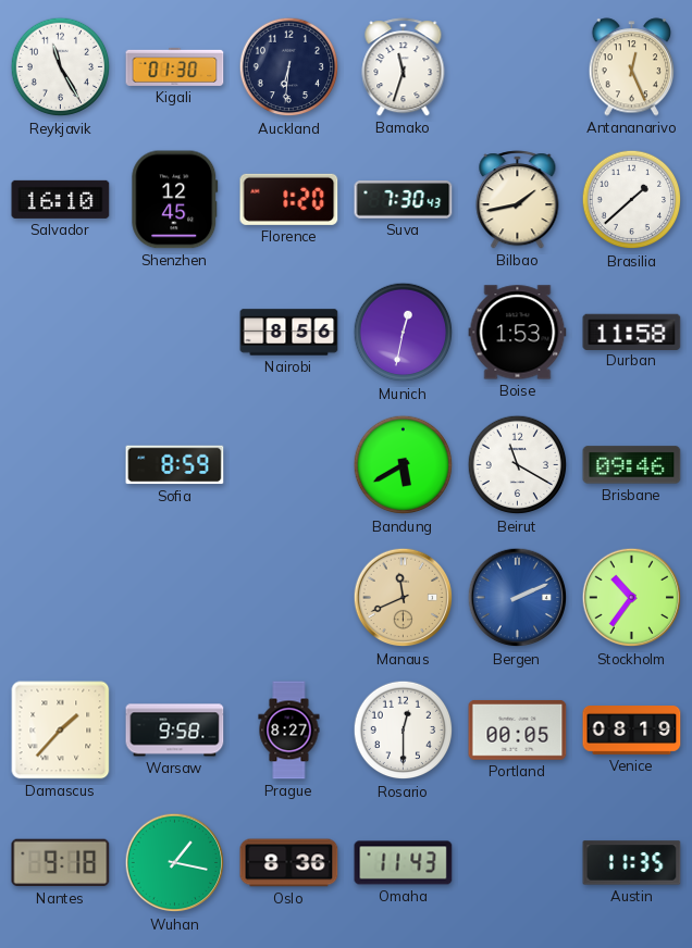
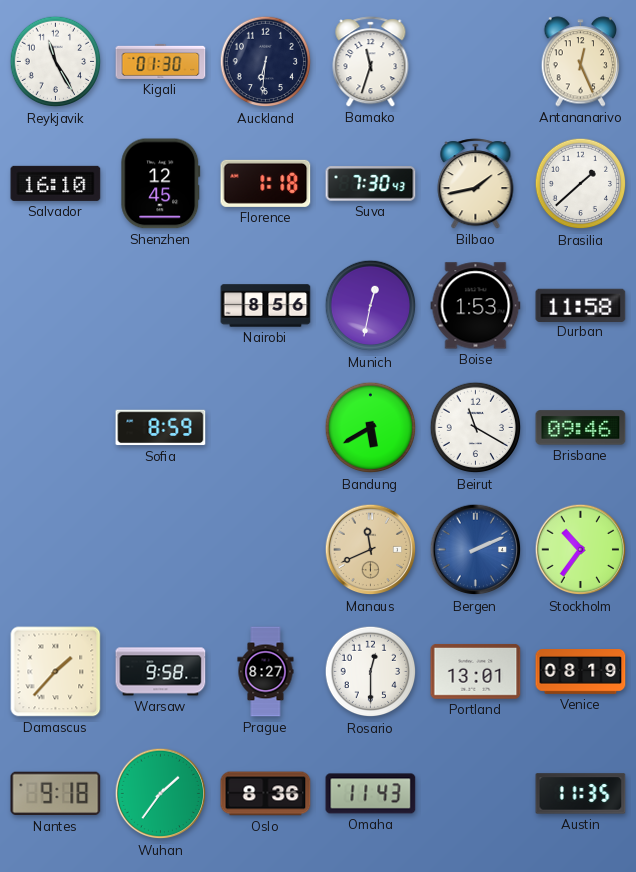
Florence: 1:20 -> 1:18
Portland: 00:05 -> 13:01
Wuhan: 1:17 -> 1:36
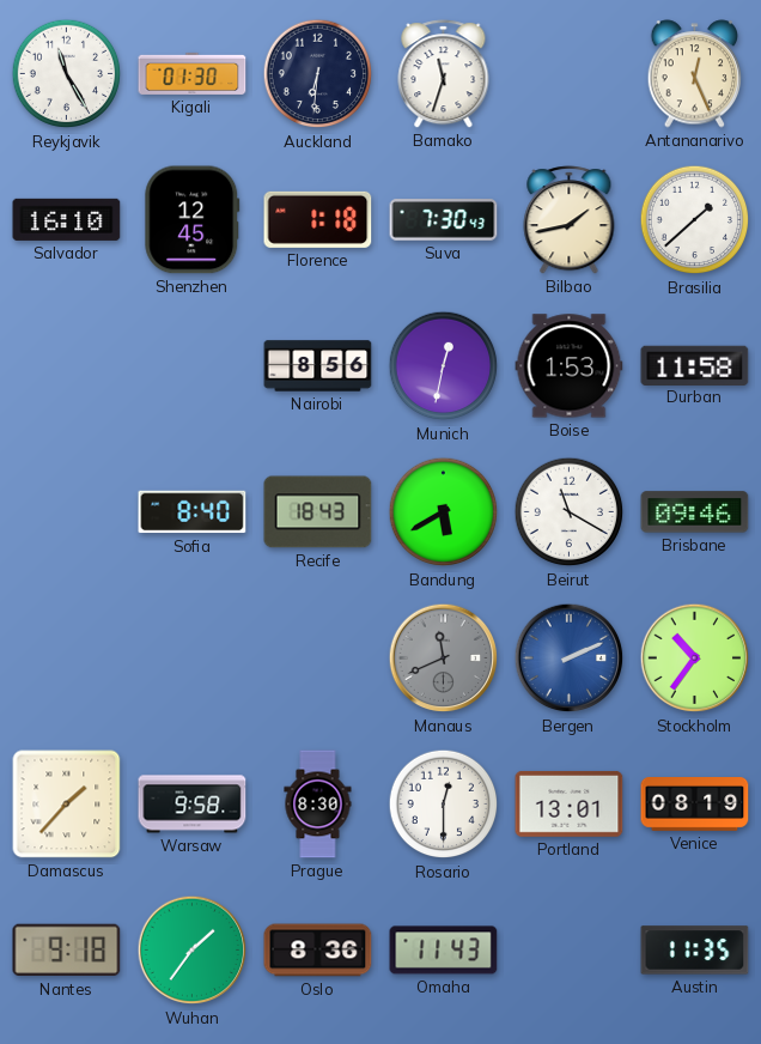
Sofia: 8:59 -> 8:40
Recife: none -> 18:43
Manaus dial: champagne -> grey
Prague: 8:27 -> 8:30
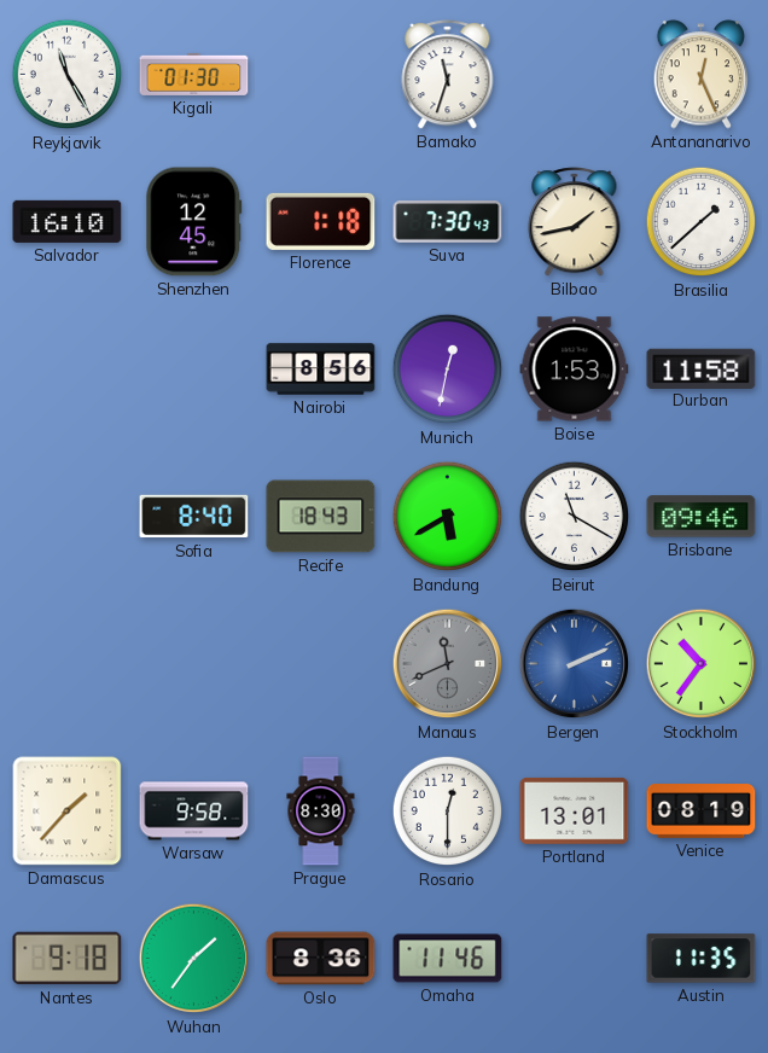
Auckland: 6:31 -> none
Omaha: 11:43 -> 11:46
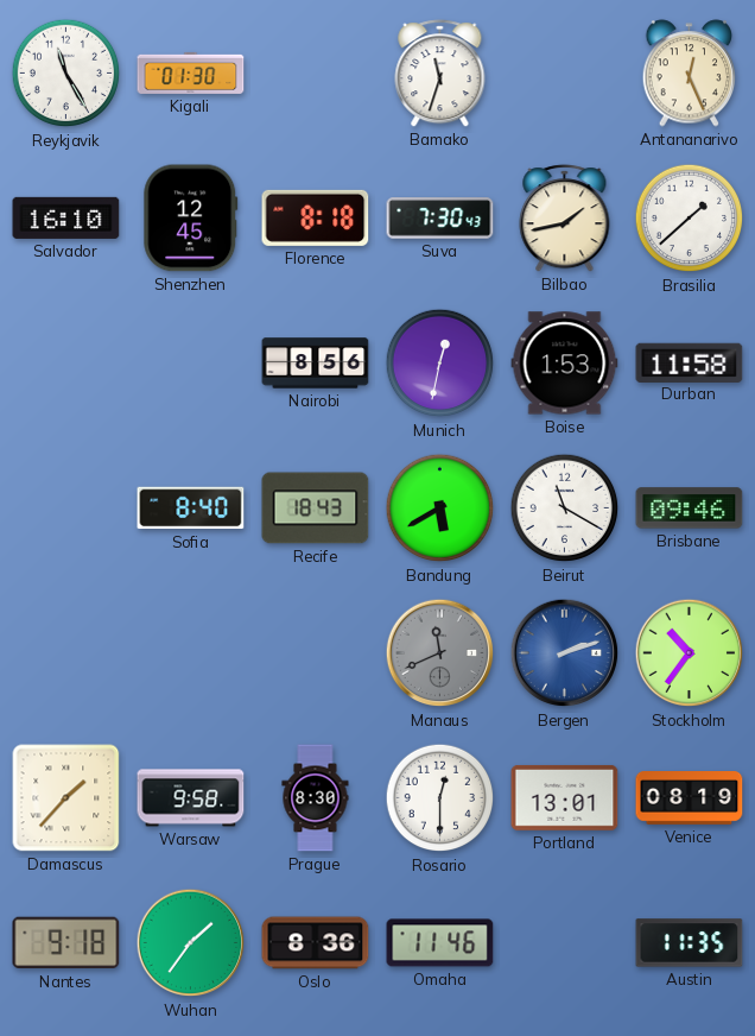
Florence: 1:18 -> 8:18
Bergen: 2:11 -> 2:12
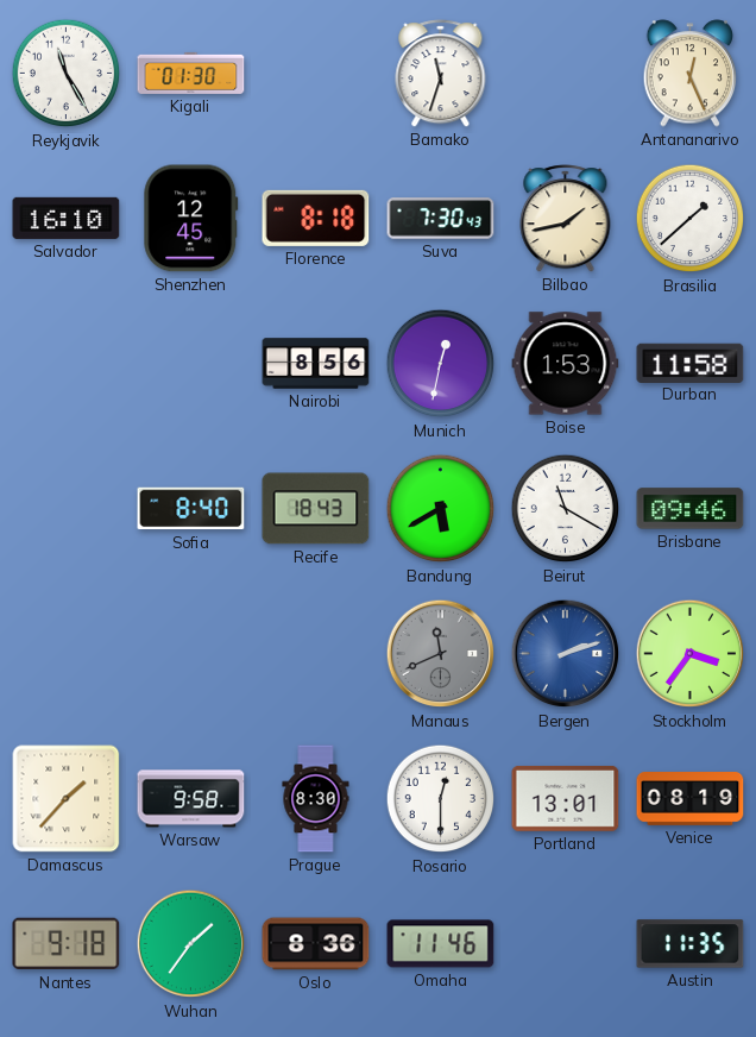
Stockholm: 10:36 -> 3:36
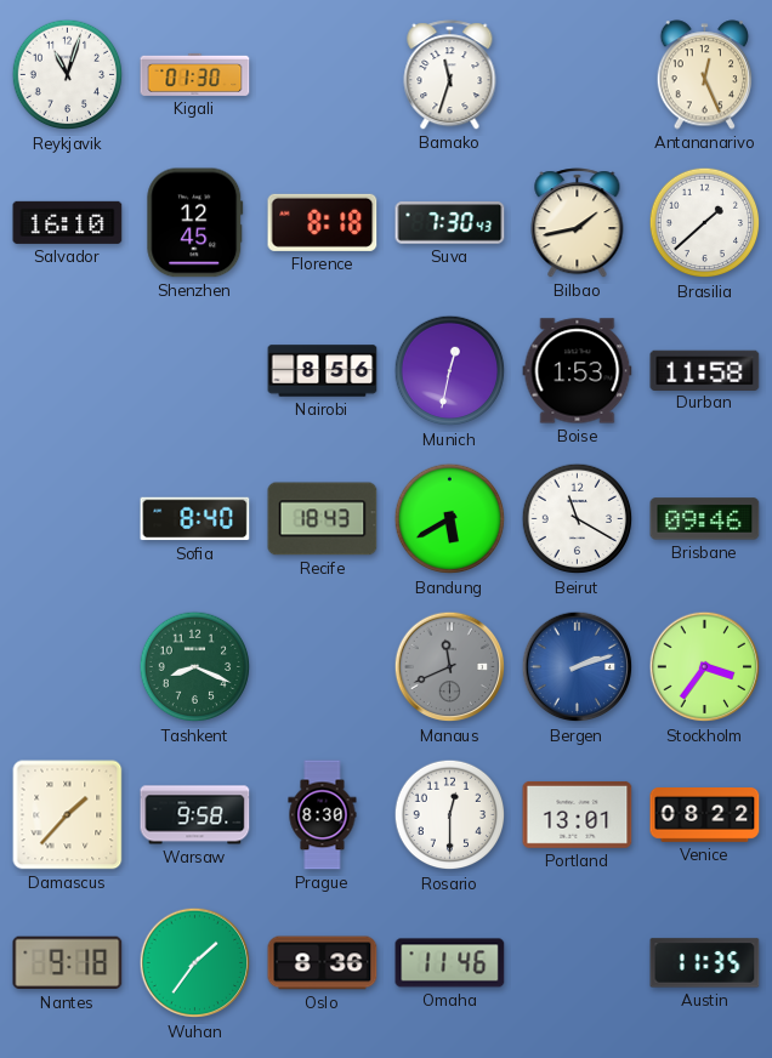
Reykjavik: 11:25 -> 11:03
Tashkent: none -> 8:19
Venice: 08:19 -> 08:22
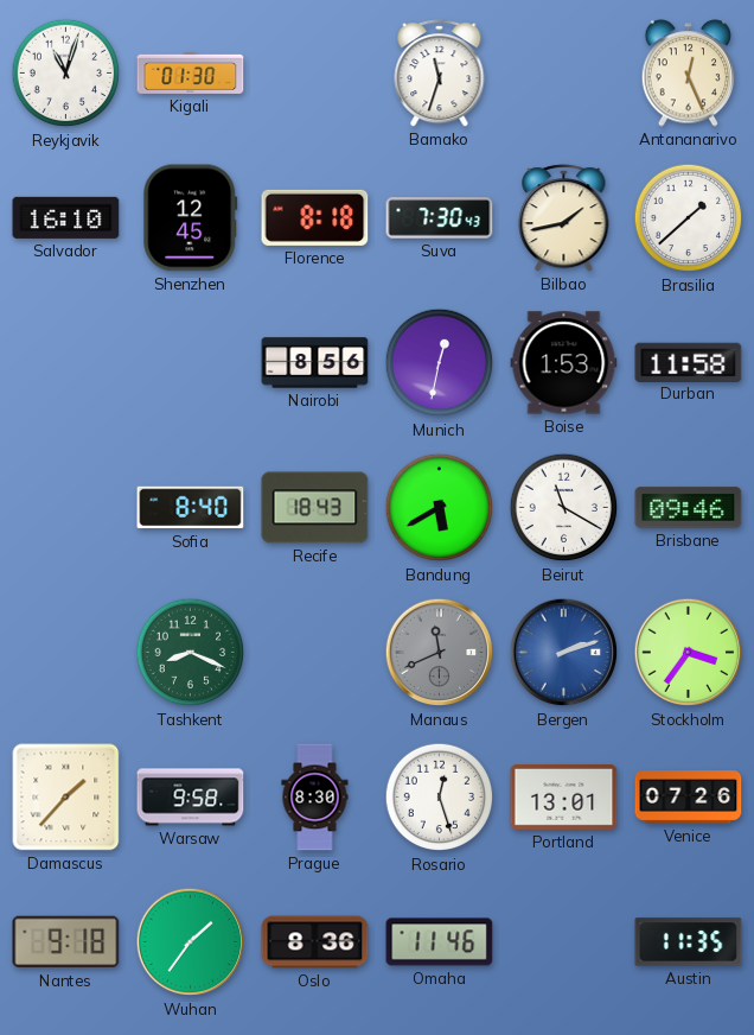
Rosario: 12:30 -> 12:27
Venice: 08:22 -> 07:26
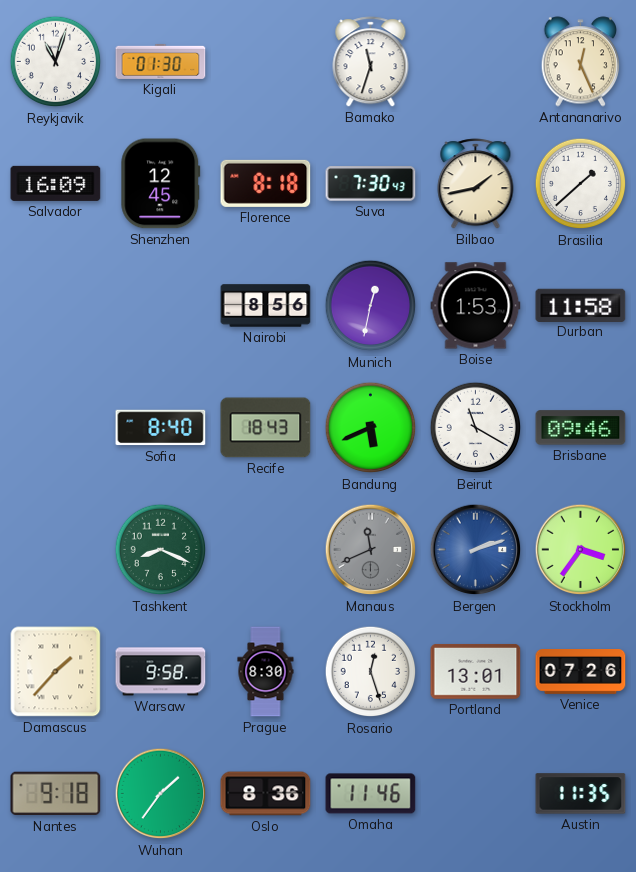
Salvador: 16:10 -> 16:09
Bandung: 5:40 -> 5:41
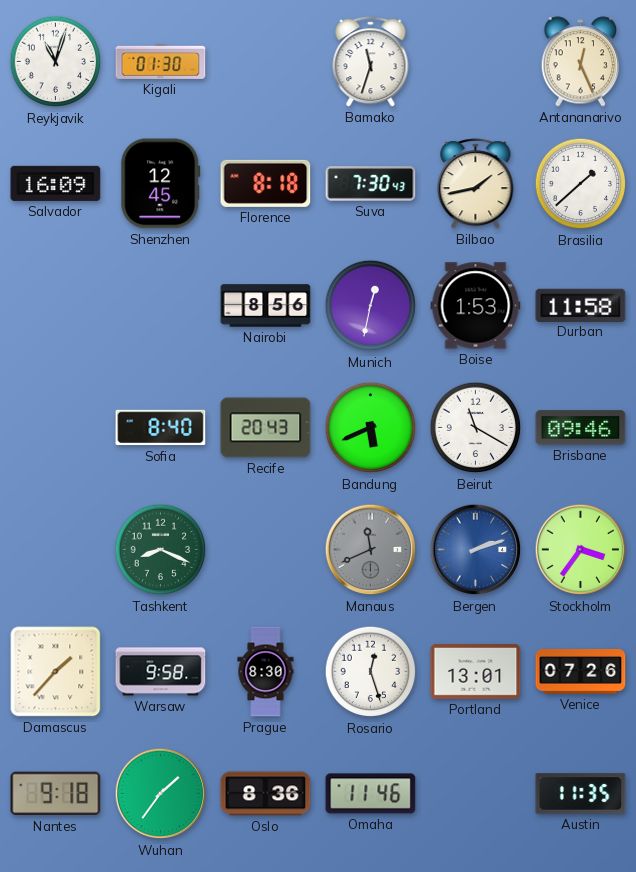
Recife: 18:43 -> 20:43
